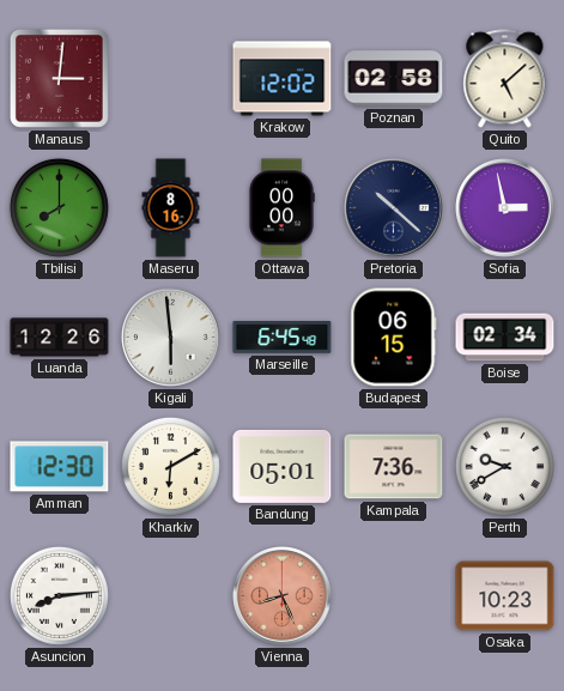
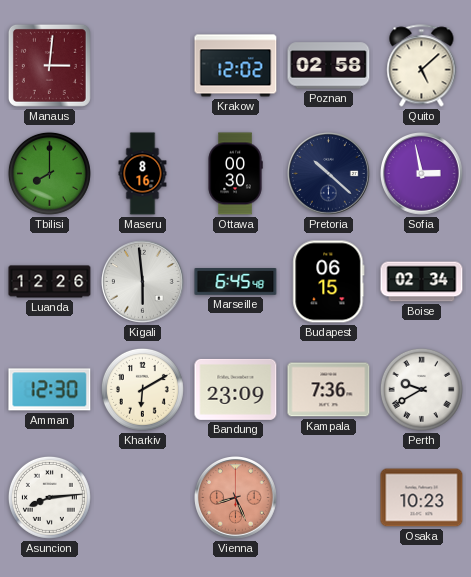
Ottawa: 00:00 -> 00:30
Bandung: 05:01 -> 23:09
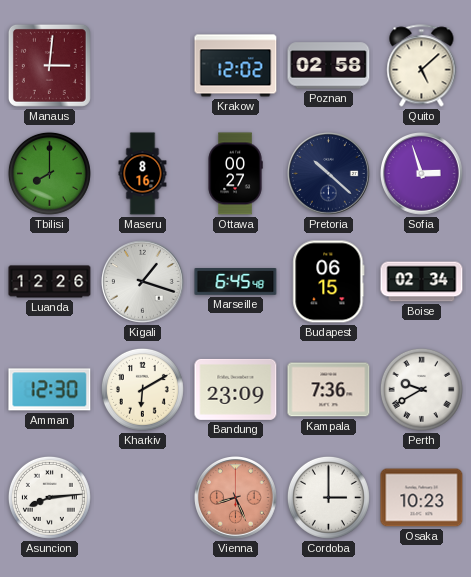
Ottawa: 00:30 -> 00:27
Sofia: 2:58 -> 2:57
Kigali: 5:59 -> 1:18
Cordoba: none -> 3:00
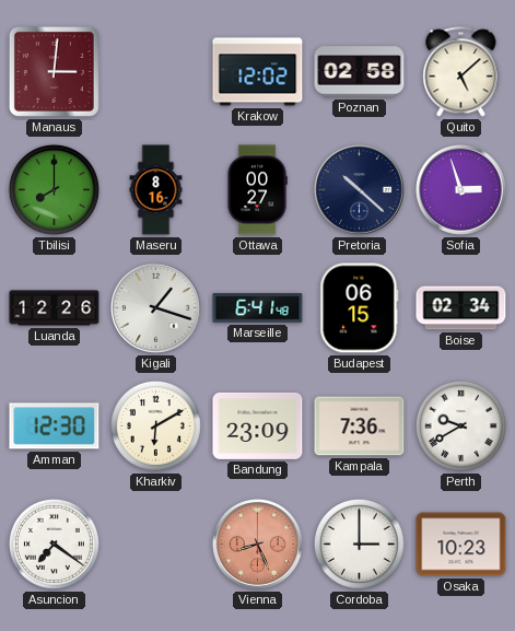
Marseille: 6:45 -> 6:41
Asuncion: 8:14 -> 7:21
